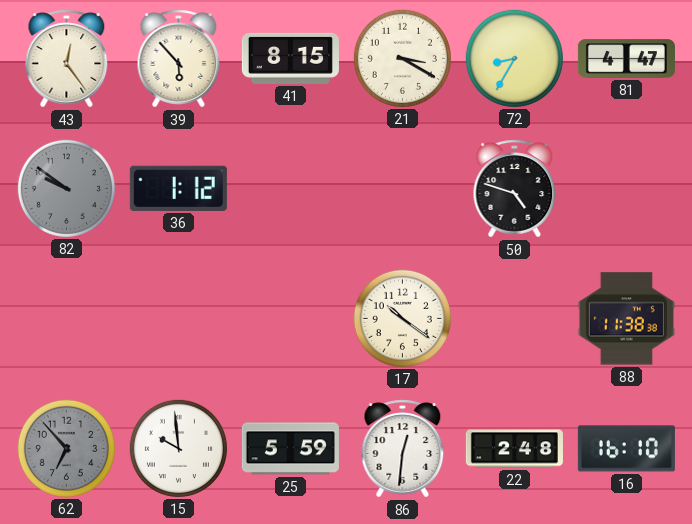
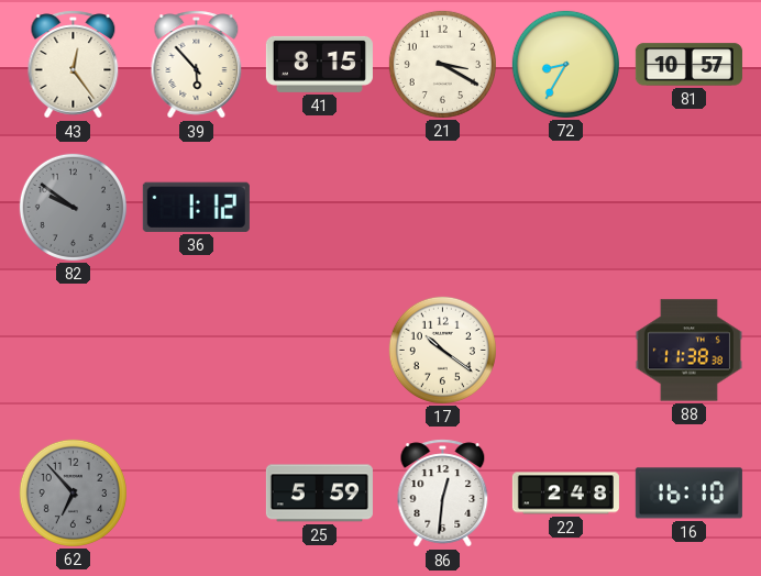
81: 4:47 -> 10:57
50: 4:48 -> none
15: 9:59 -> none
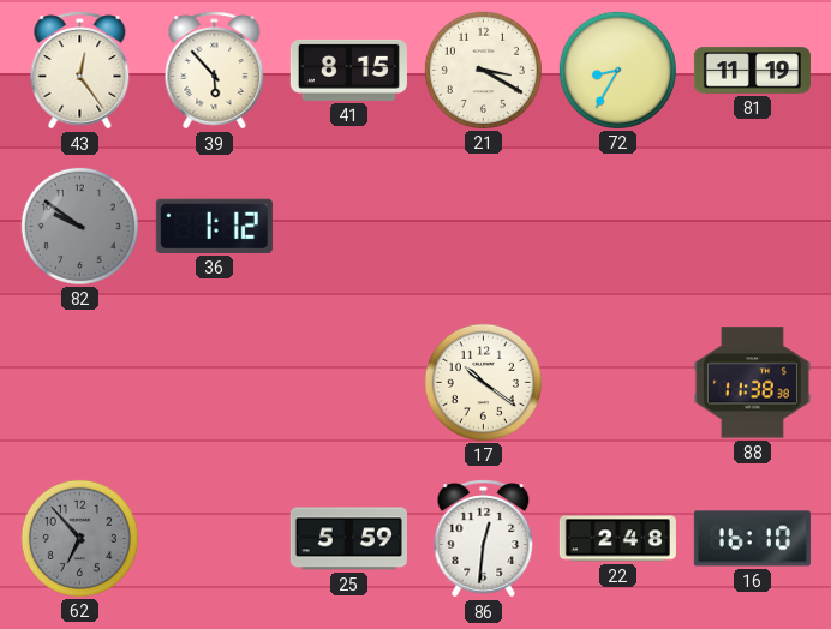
81: 10:57 -> 11:19
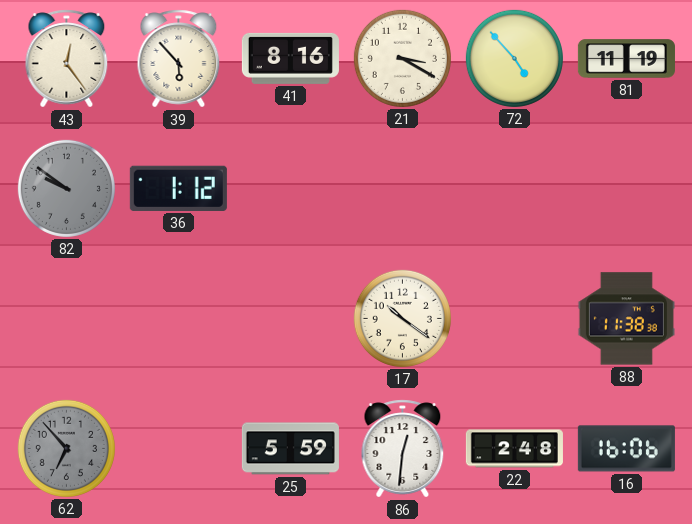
41: 8:15 -> 8:16
72: 8:35 -> 4:53
16: 16:10 -> 16:06
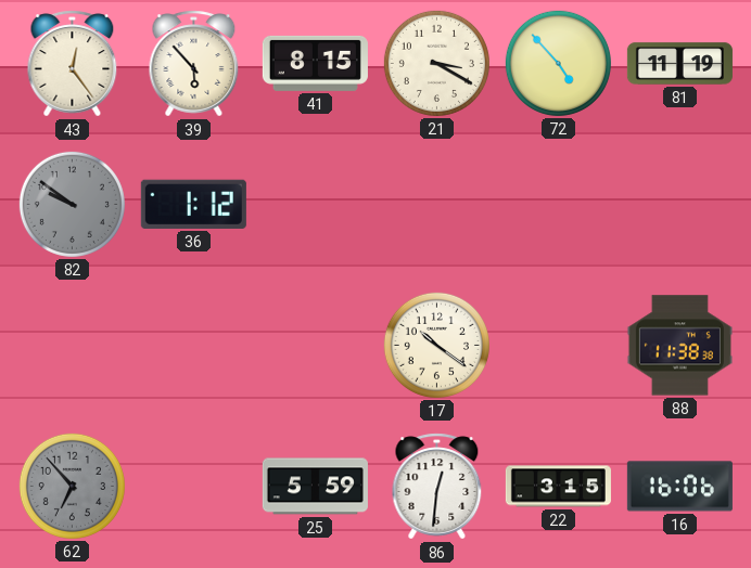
41: 8:16 -> 8:15
22: 2:48 -> 3:15
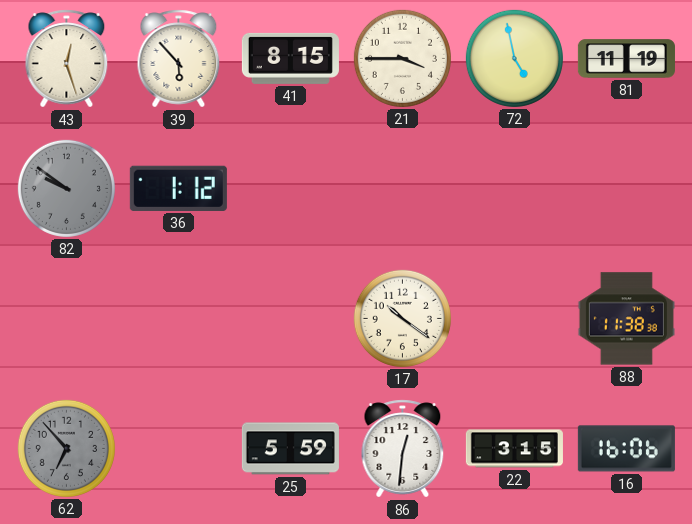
43: 12:24 -> 12:27
21: 3:20 -> 3:45
72: 4:53 -> 4:58
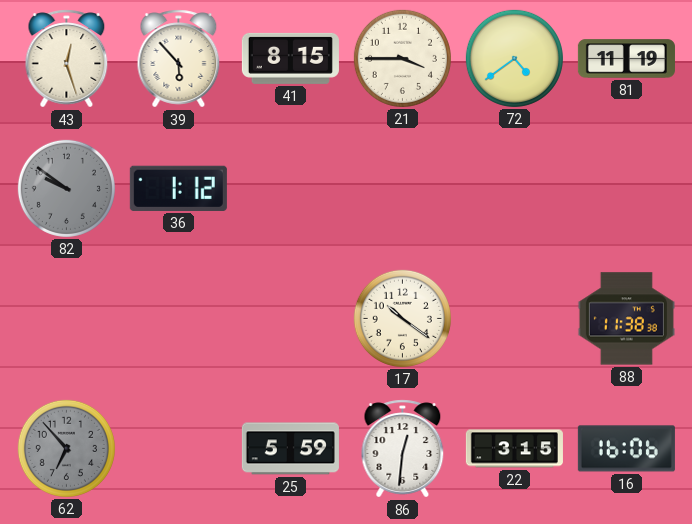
72: 4:58 -> 4:39
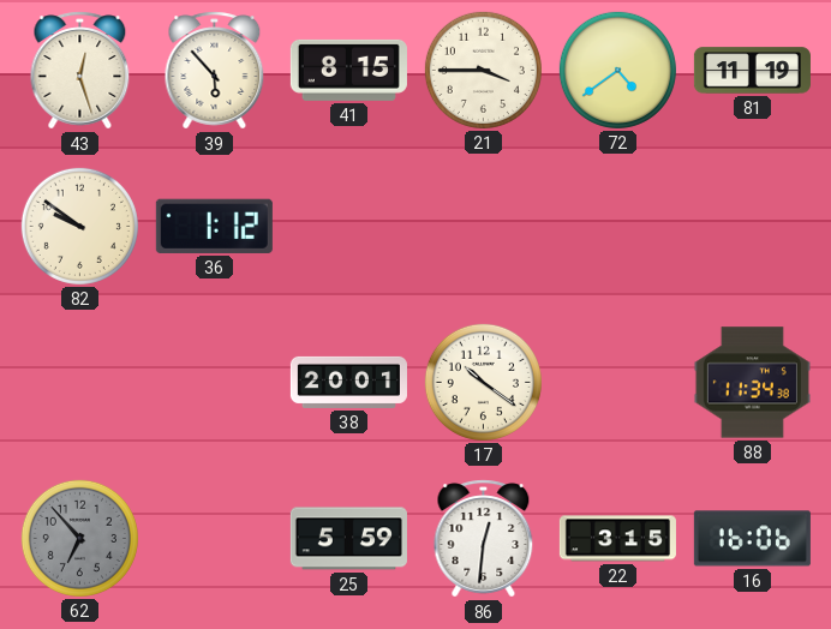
82 dial: grey -> cream
38: none -> 20:01
88: 11:38 -> 11:34
